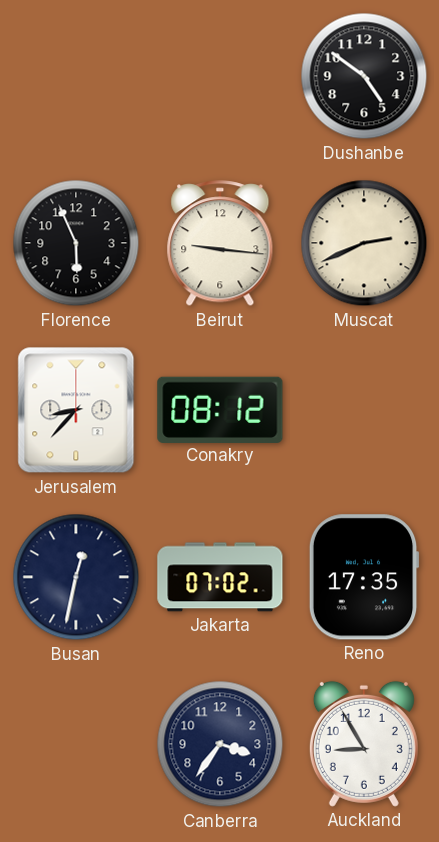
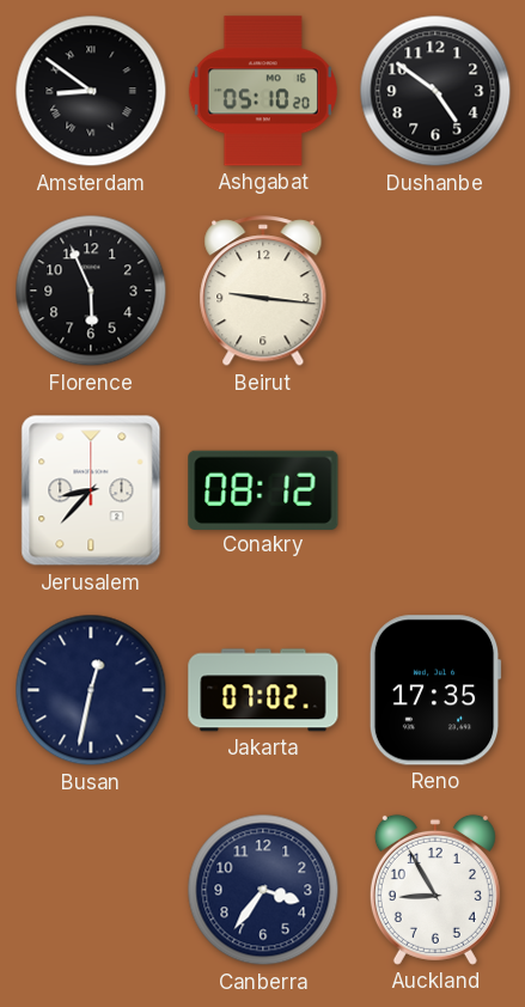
Amsterdam: none -> 8:51
Ashgabat: none -> 05:10
Muscat: 2:41 -> none
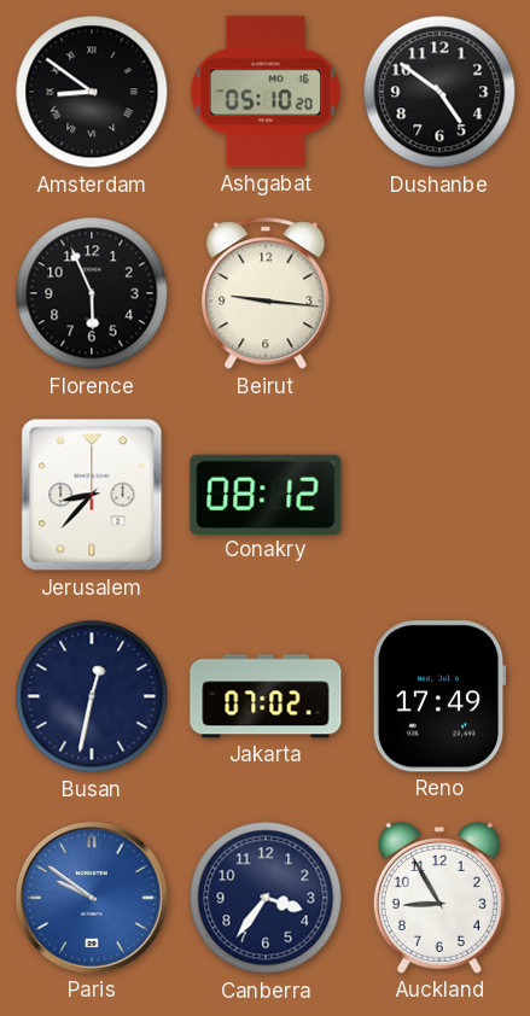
Reno: 17:35 -> 17:49
Paris: none -> 9:51
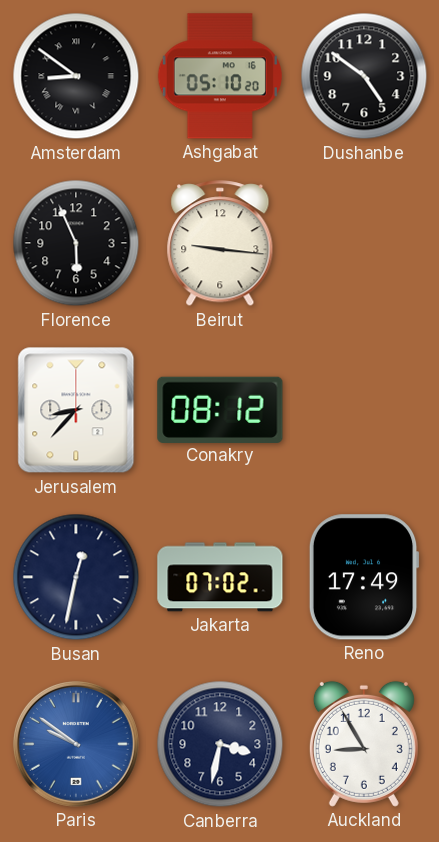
Canberra: 3:36 -> 3:32
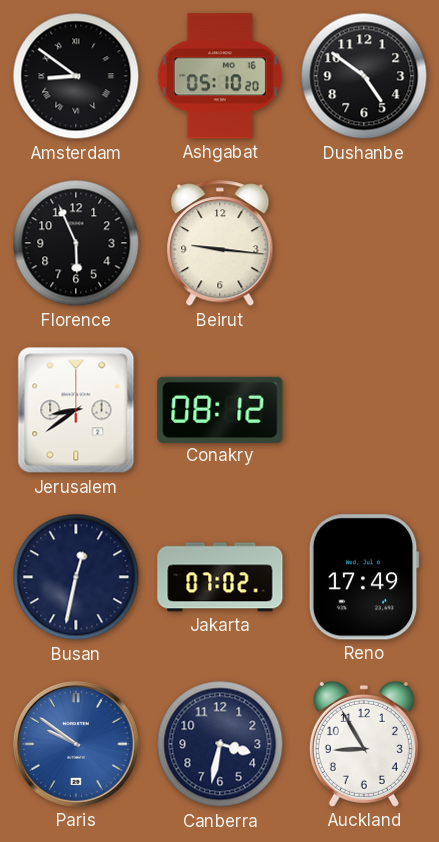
Jerusalem: 8:37 -> 8:39
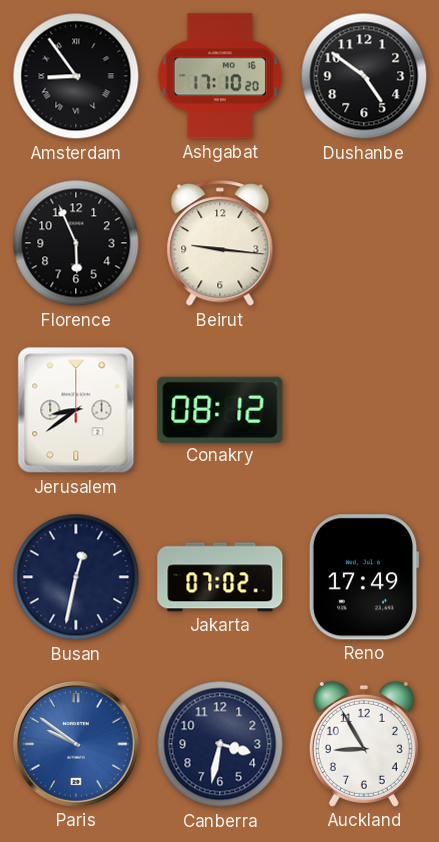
Amsterdam: 8:51 -> 8:54
Ashgabat: 05:10 -> 17:10
